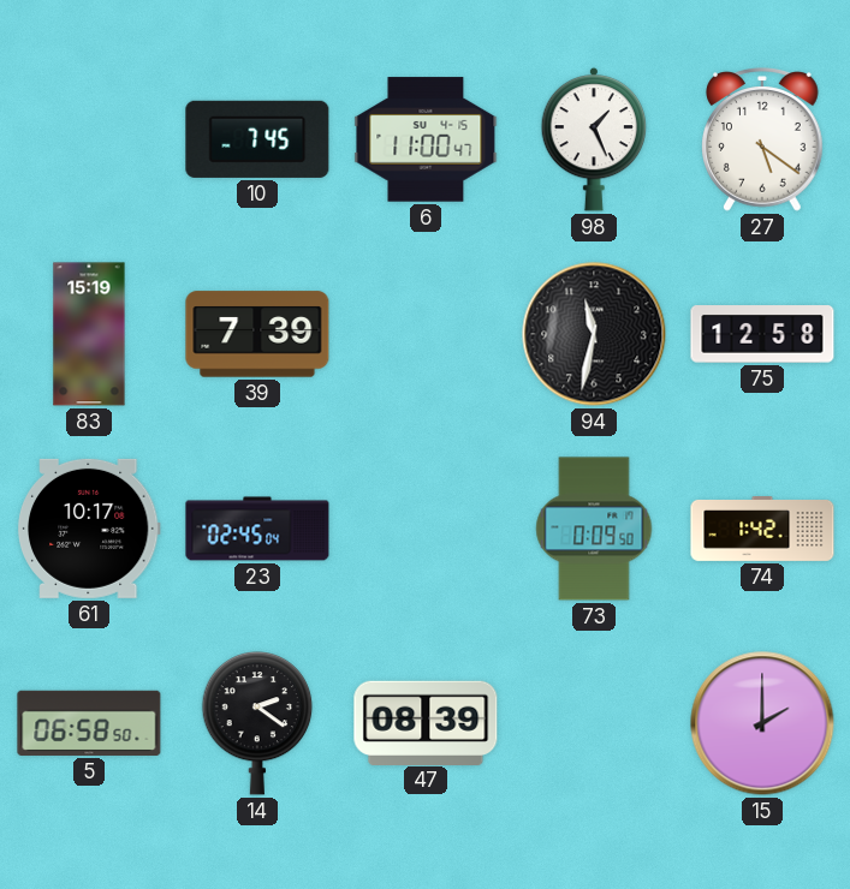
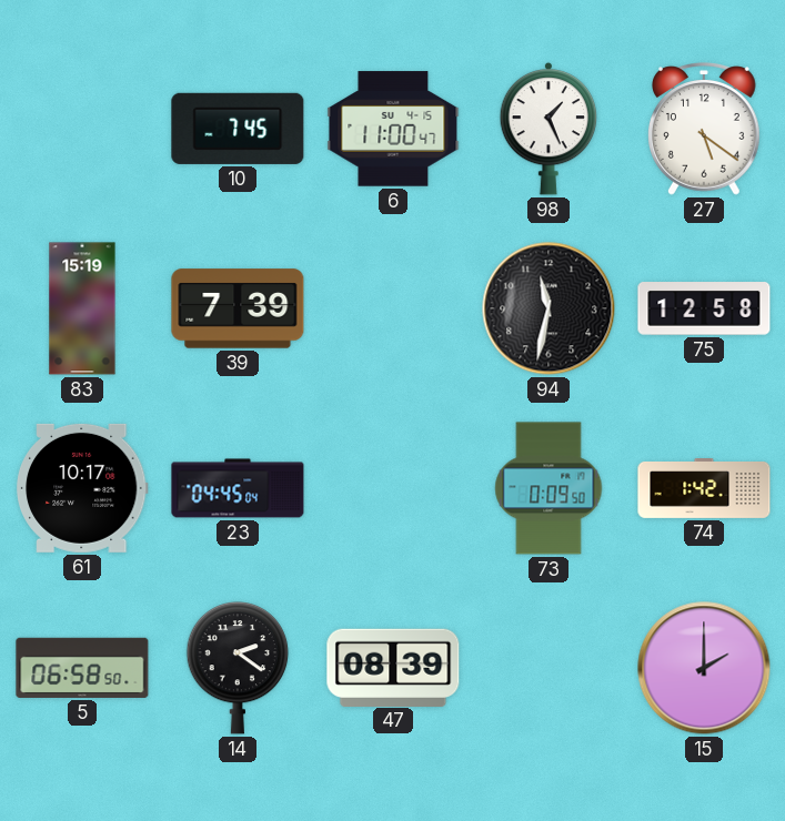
23: 02:45 -> 04:45
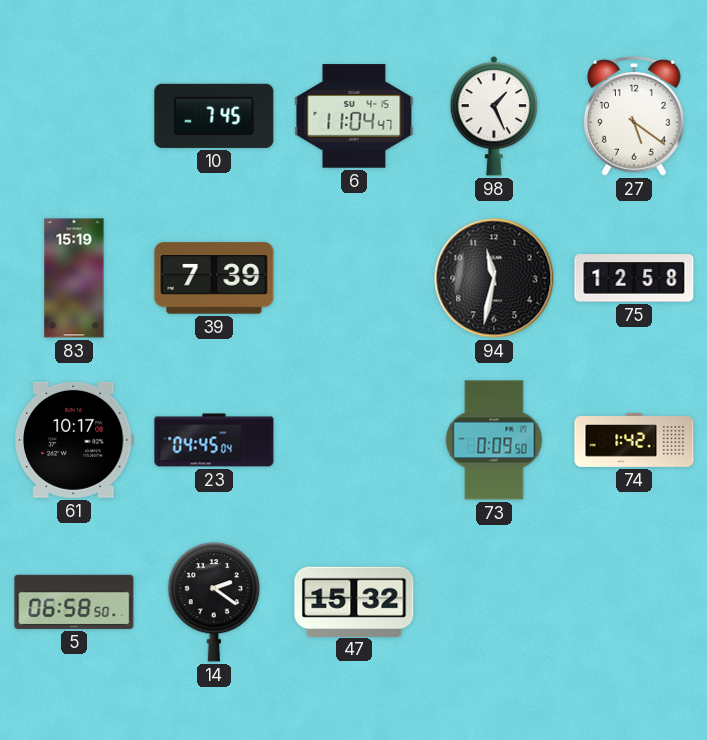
6: 11:00 -> 11:04
47: 08:39 -> 15:32
15: 2:00 -> none
